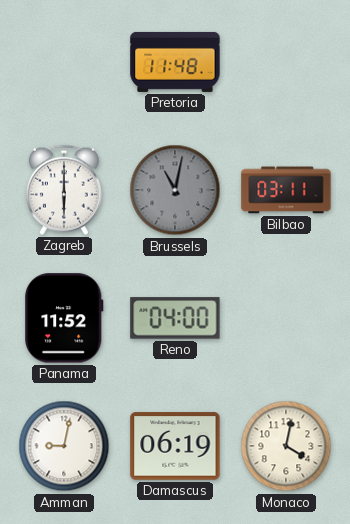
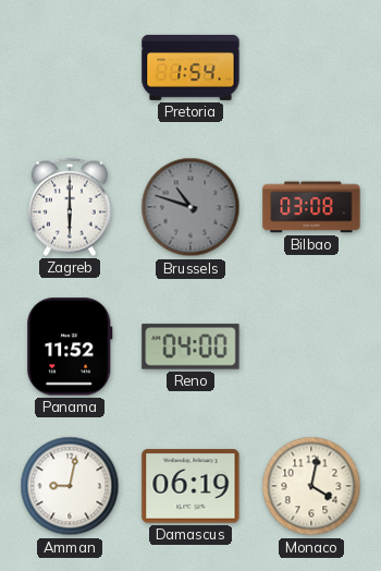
Pretoria: 11:48 -> 1:54
Brussels: 11:02 -> 10:48
Bilbao: 03:11 -> 03:08
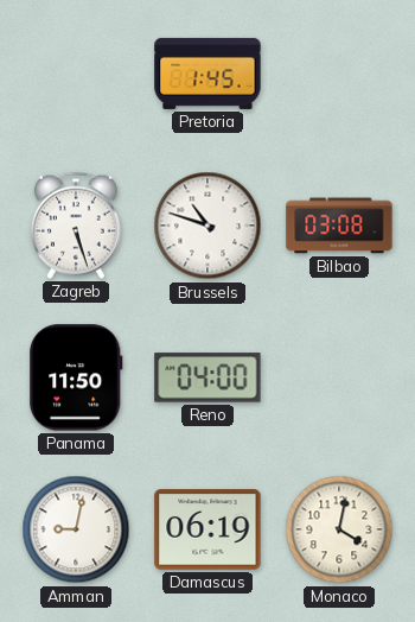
Pretoria: 1:54 -> 1:45
Zagreb: 6:00 -> 5:27
Brussels dial: grey -> white
Panama: 11:52 -> 11:50
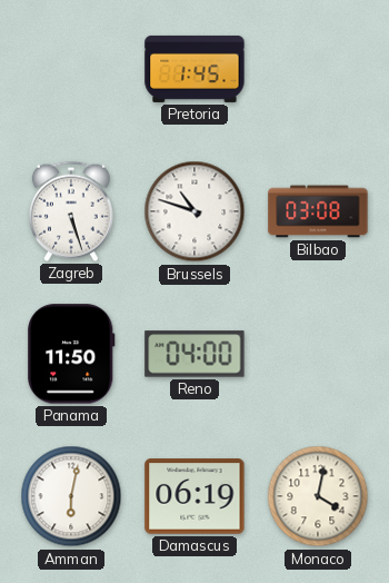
Amman: 9:02 -> 6:02
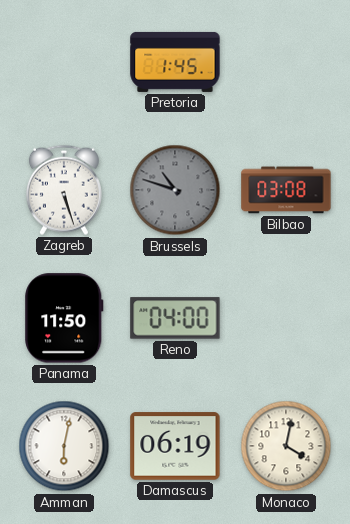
Brussels dial: white -> grey
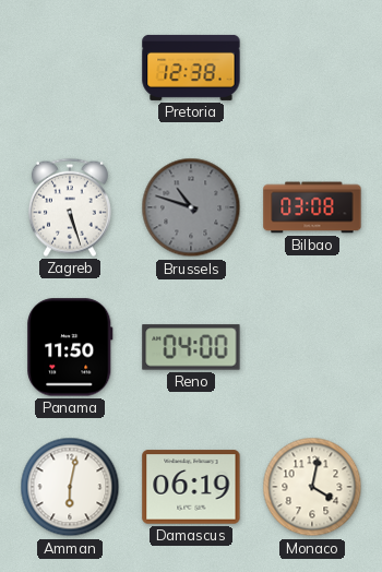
Pretoria: 1:45 -> 12:38
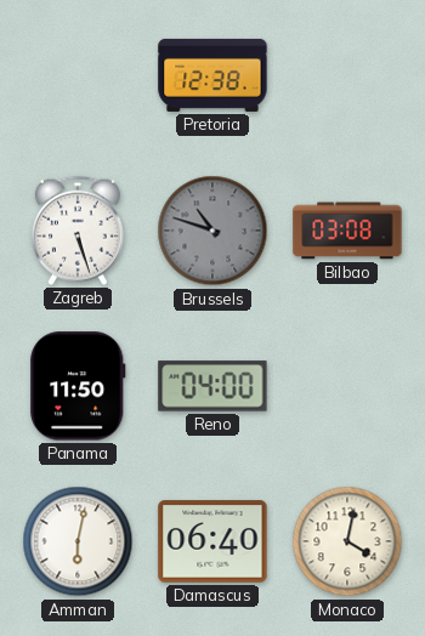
Damascus: 06:19 -> 06:40
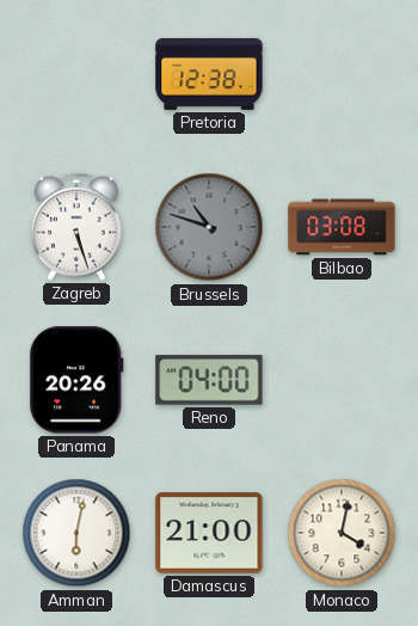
Panama: 11:50 -> 20:26
Damascus: 06:40 -> 21:00
